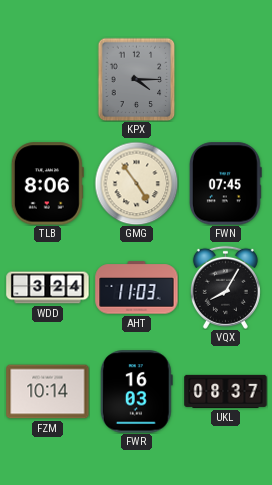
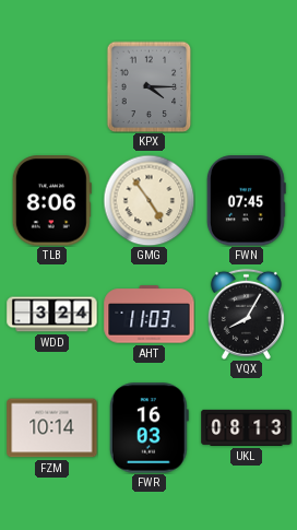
UKL: 08:37 -> 08:13
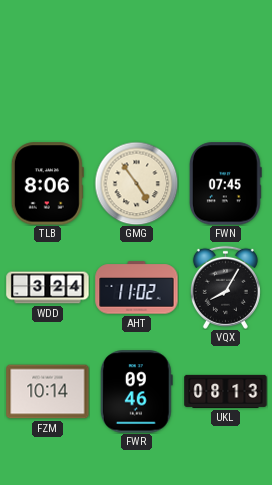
KPX: 4:15 -> none
AHT: 11:03 -> 11:02
FWR: 16:03 -> 09:46
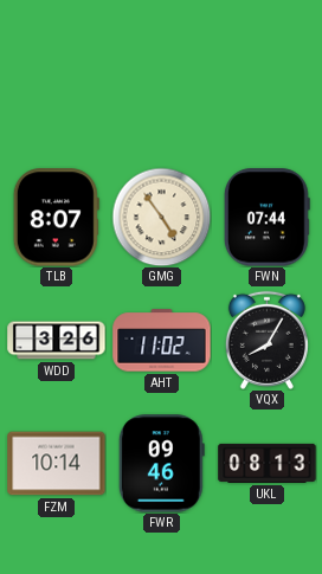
TLB: 8:06 -> 8:07
FWN: 07:45 -> 07:44
WDD: 3:24 -> 3:26
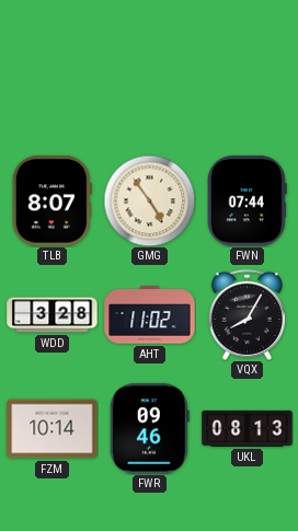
WDD: 3:26 -> 3:28
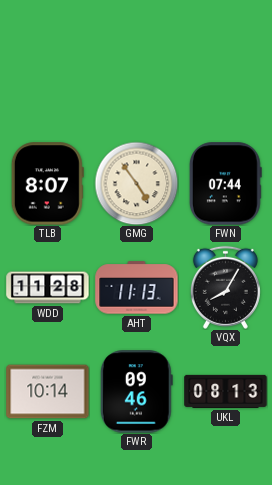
WDD: 3:28 -> 11:28
AHT: 11:02 -> 11:13
